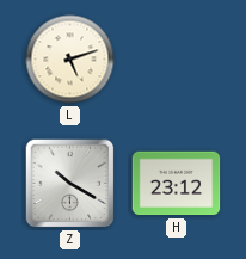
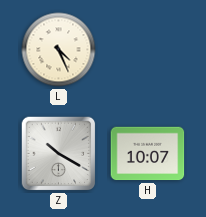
L: 5:12 -> 4:26
H: 23:12 -> 10:07
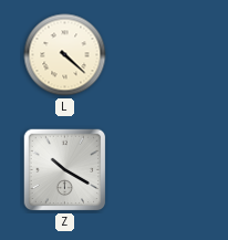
L: 4:26 -> 4:22
H: 10:07 -> none
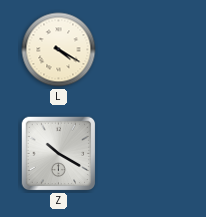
L: 4:22 -> 4:20
